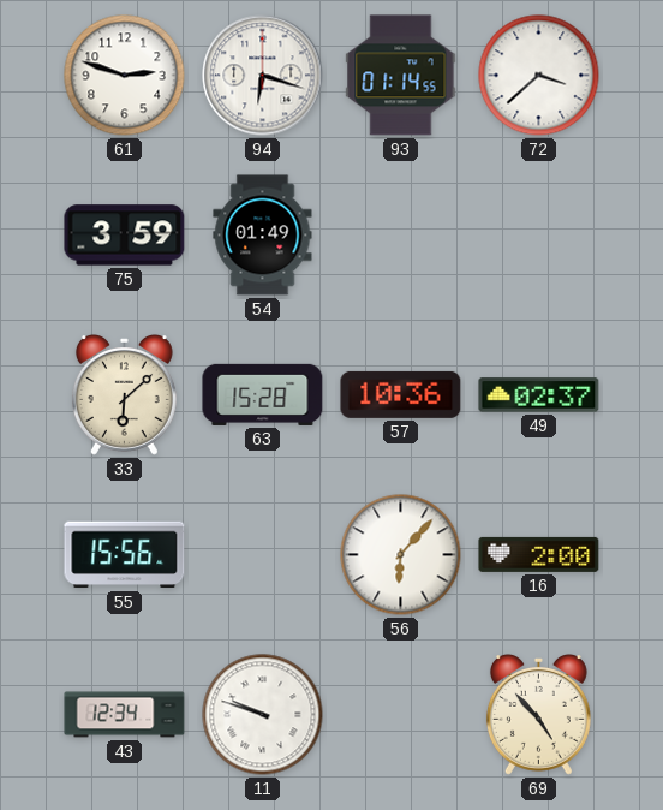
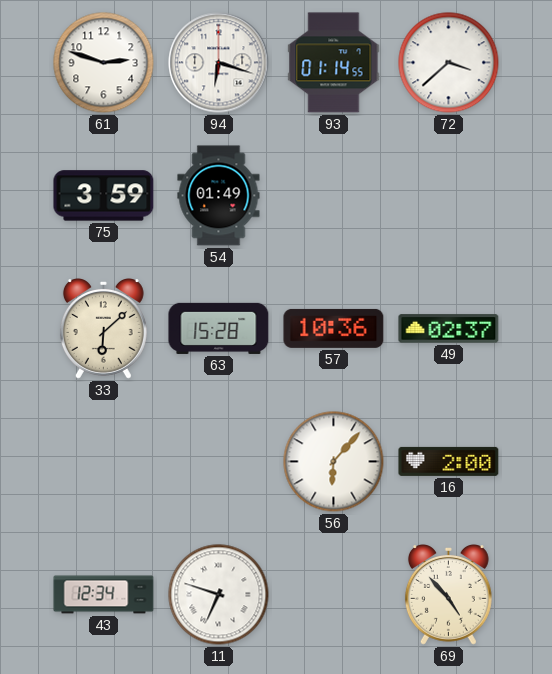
55: 15:56 -> none
11: 9:48 -> 6:48
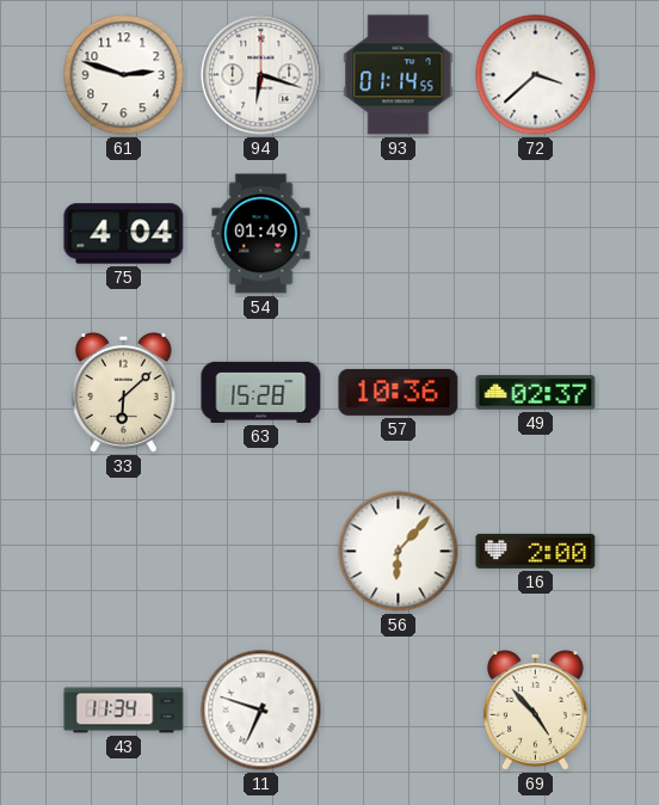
75: 3:59 -> 4:04
43: 12:34 -> 11:34
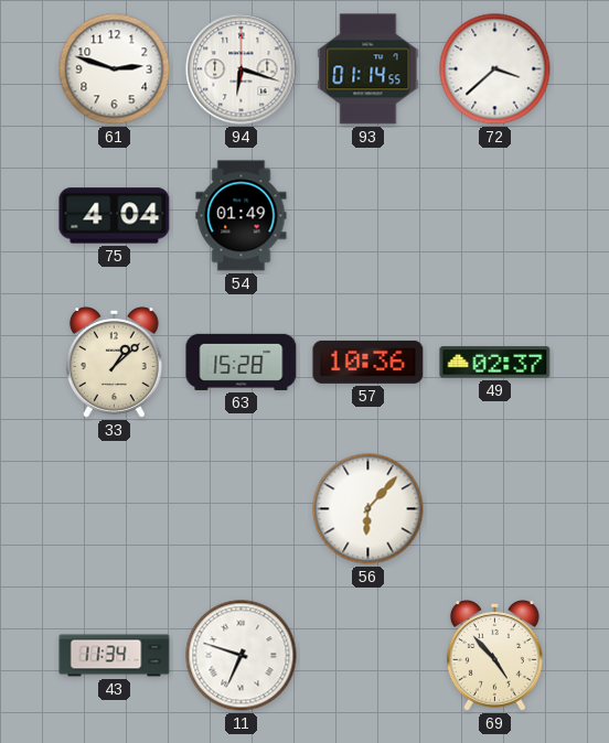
33: 6:08 -> 1:08
16: 2:00 -> none
